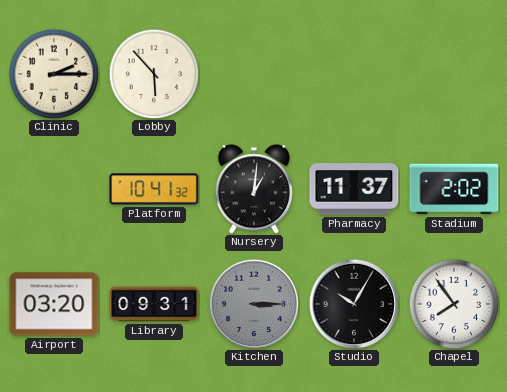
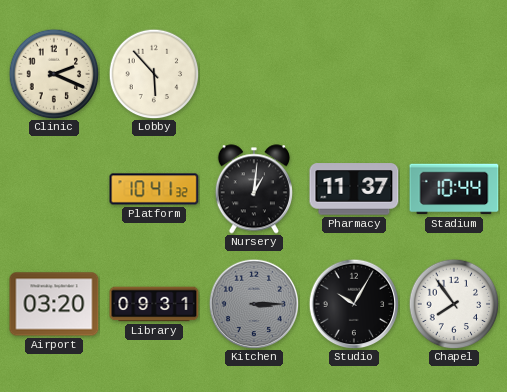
Clinic: 2:15 -> 2:19
Stadium: 2:02 -> 10:44
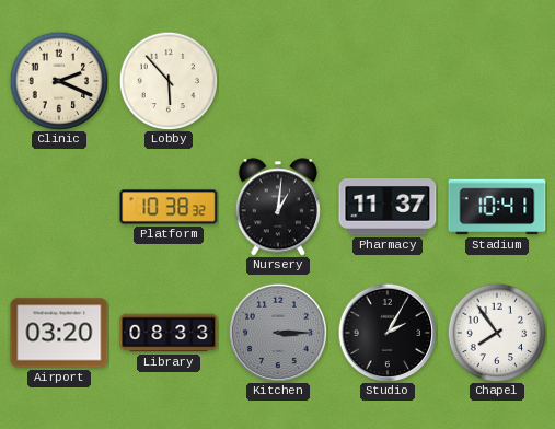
Platform: 10:41 -> 10:38
Stadium: 10:44 -> 10:41
Library: 09:31 -> 08:33
Studio: 10:05 -> 2:05
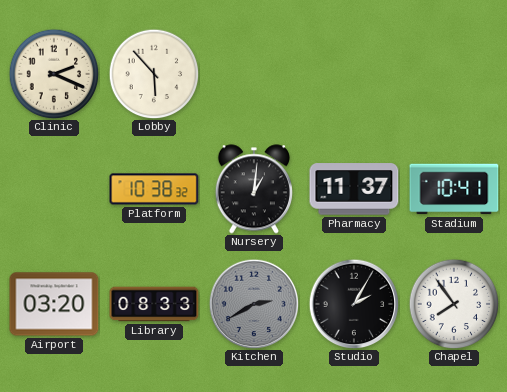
Kitchen: 3:15 -> 2:40
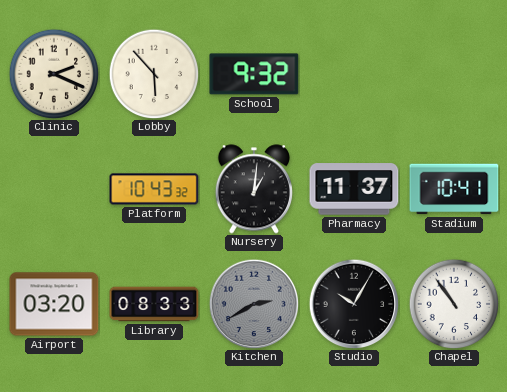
School: none -> 9:32
Platform: 10:38 -> 10:43
Studio: 2:05 -> 10:05
Chapel: 7:54 -> 10:54
